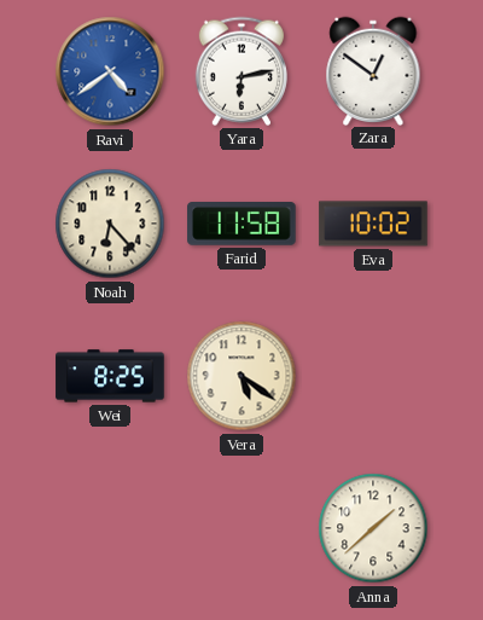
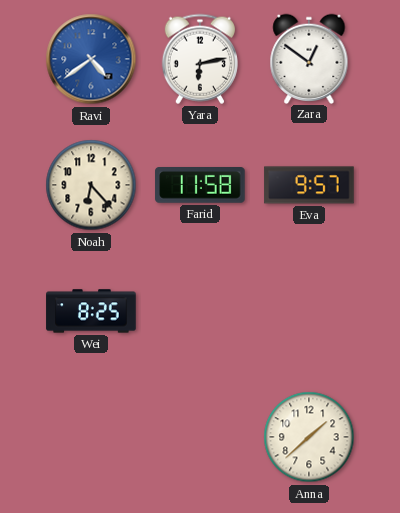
Eva: 10:02 -> 9:57
Vera: 5:21 -> none
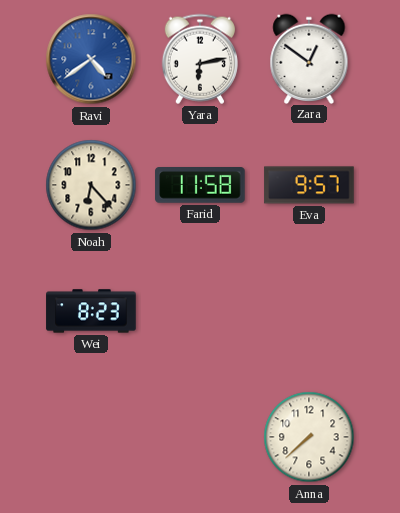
Wei: 8:25 -> 8:23
Anna: 1:38 -> 7:38
